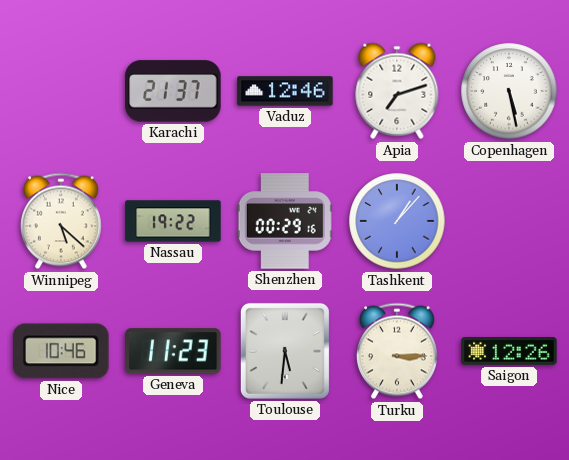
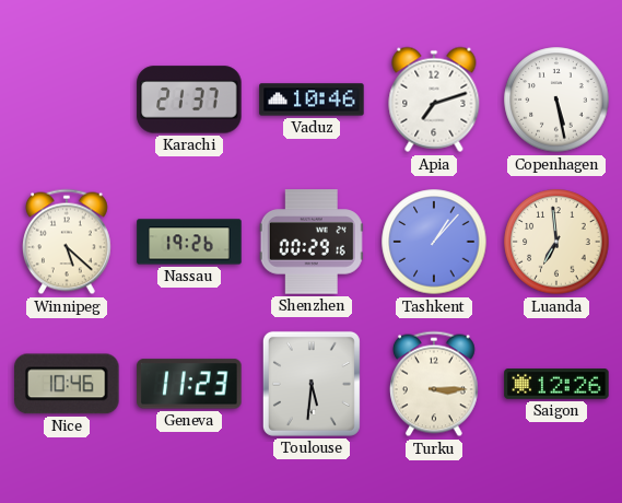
Vaduz: 12:46 -> 10:46
Nassau: 19:22 -> 19:26
Luanda: none -> 6:59
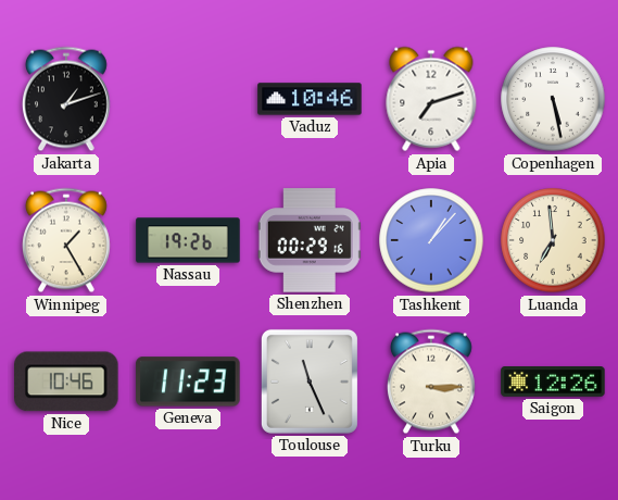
Jakarta: none -> 1:12
Karachi: 21:37 -> none
Winnipeg: 5:22 -> 1:25
Toulouse: 5:31 -> 11:26
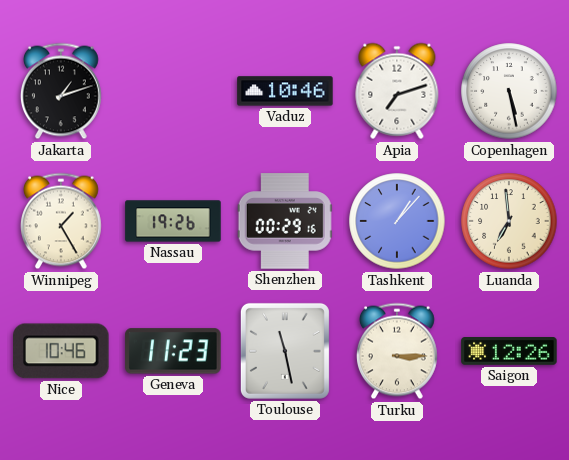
Toulouse: 11:26 -> 11:28
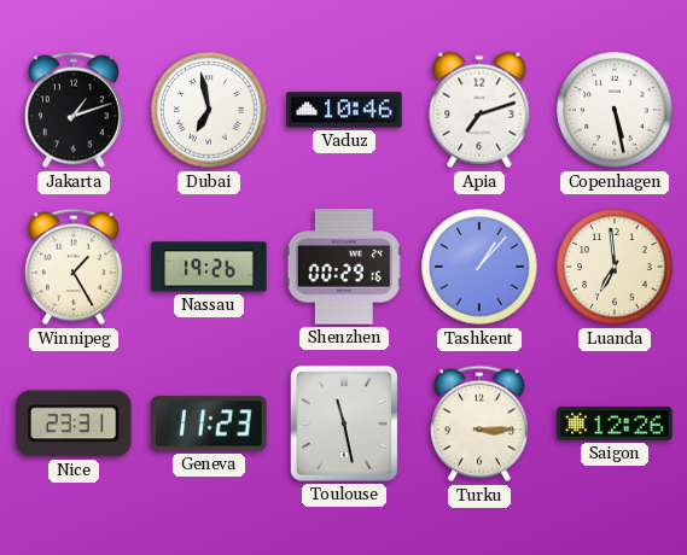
Dubai: none -> 6:58
Nice: 10:46 -> 23:31
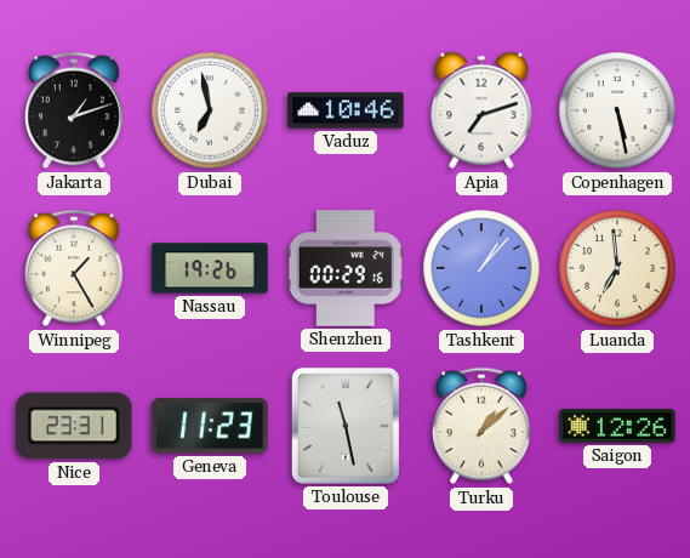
Turku: 3:15 -> 1:08
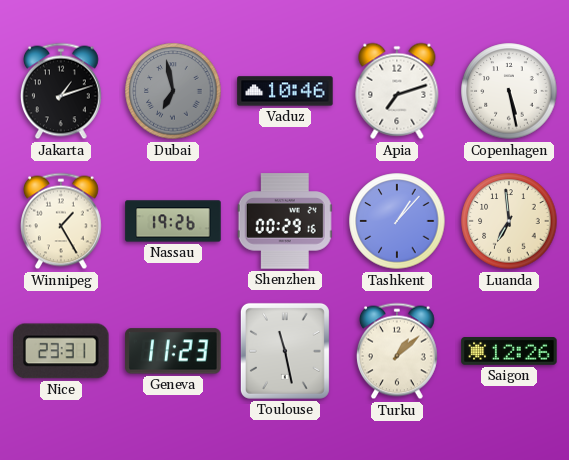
Dubai dial: white -> grey
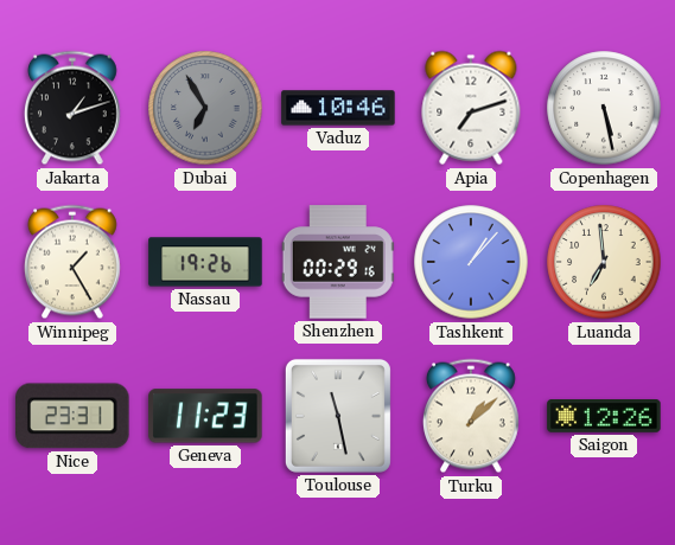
Dubai: 6:58 -> 6:55
